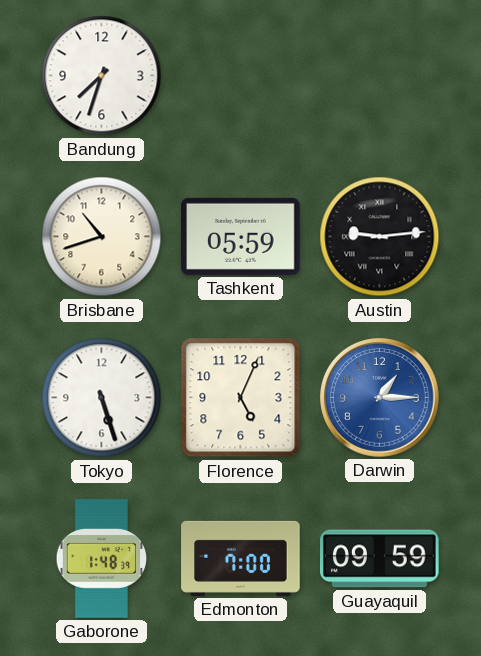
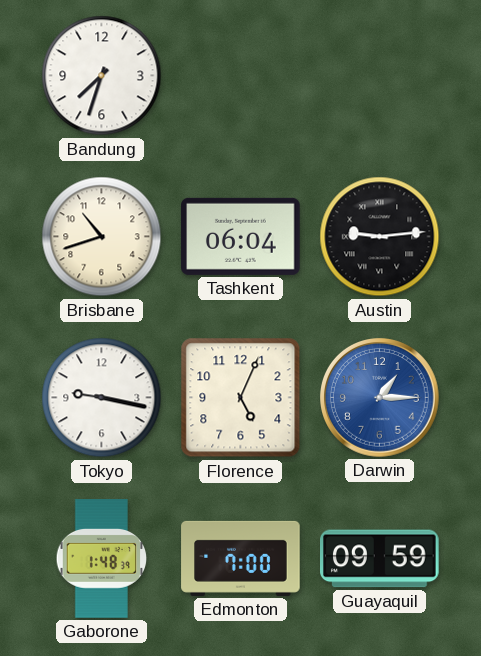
Tashkent: 05:59 -> 06:04
Tokyo: 5:27 -> 9:17
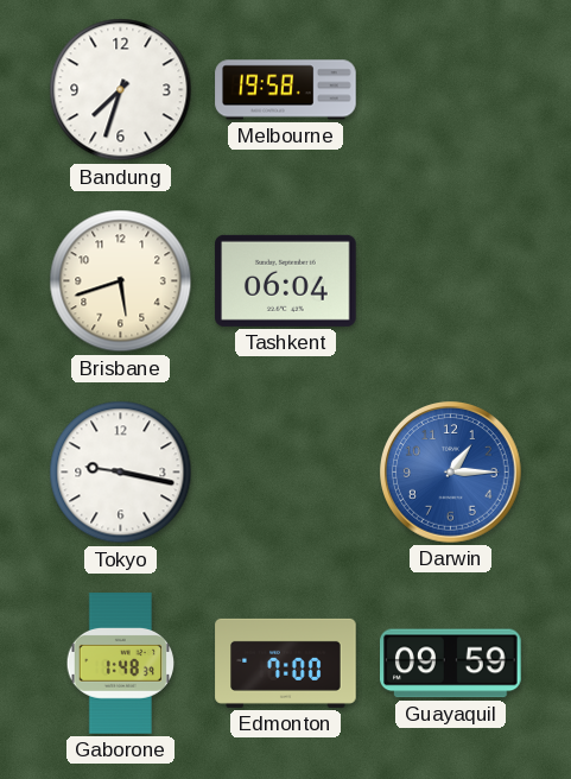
Melbourne: none -> 19:58
Brisbane: 10:42 -> 5:42
Austin: 9:14 -> none
Florence: 5:04 -> none
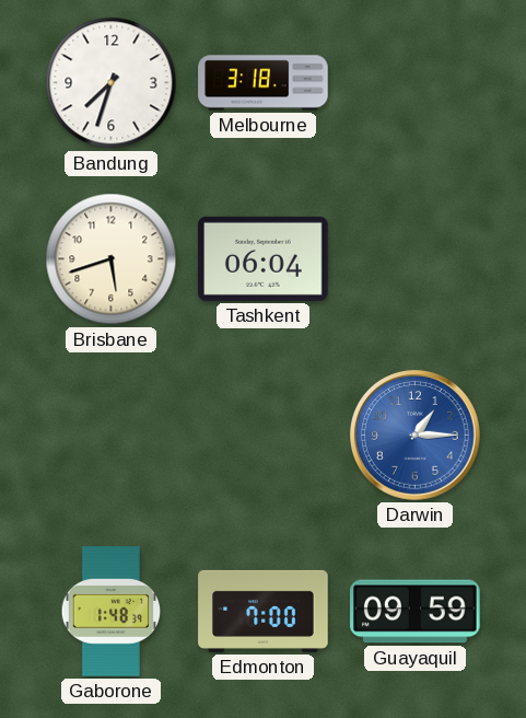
Melbourne: 19:58 -> 3:18
Tokyo: 9:17 -> none
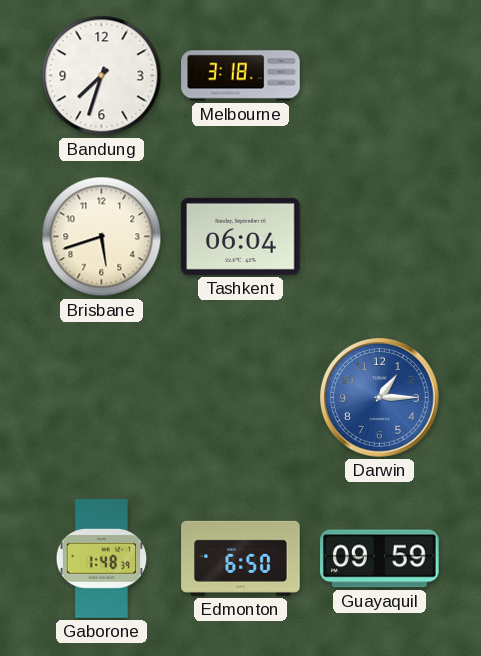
Edmonton: 7:00 -> 6:50
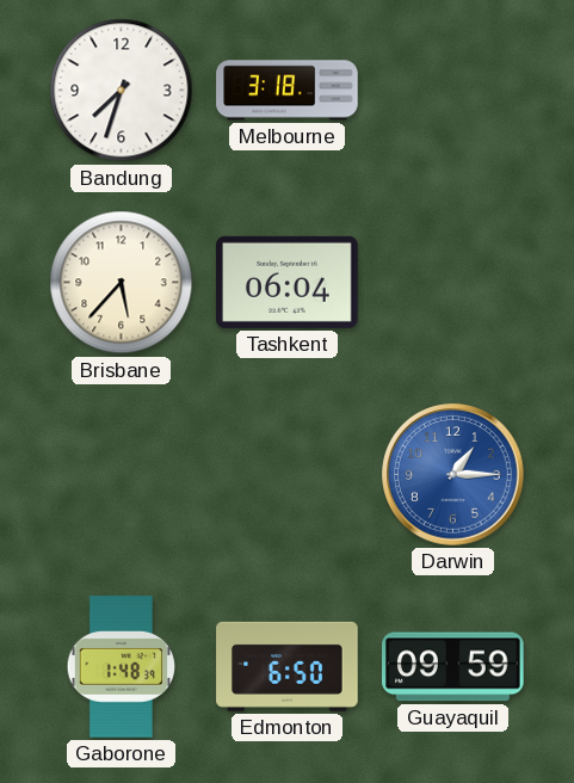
Brisbane: 5:42 -> 5:37
